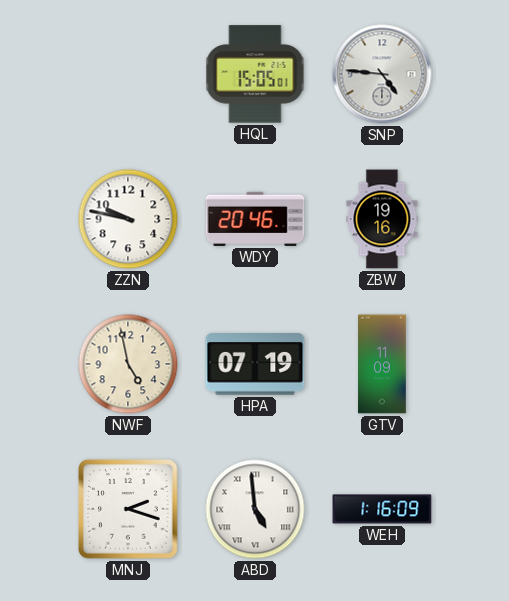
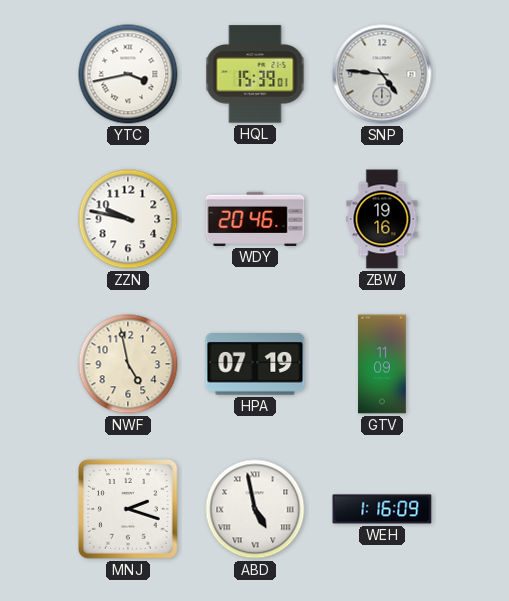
YTC: none -> 3:43
HQL: 15:05 -> 15:39
ABD: 4:59 -> 4:58
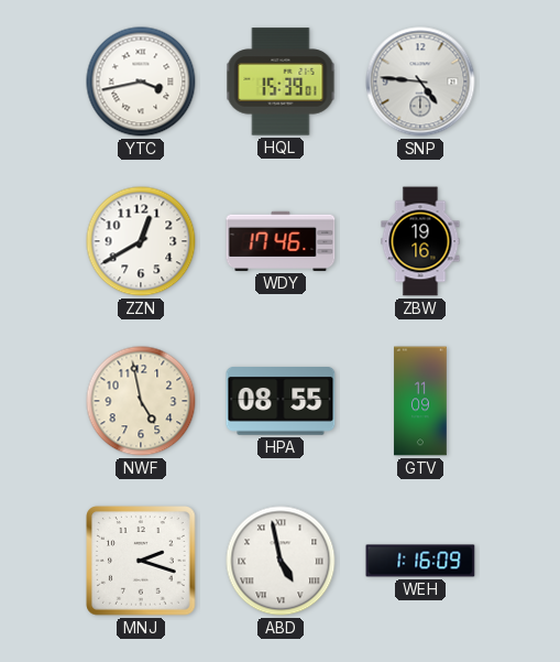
ZZN: 9:47 -> 12:40
WDY: 20:46 -> 17:46
HPA: 07:19 -> 08:55
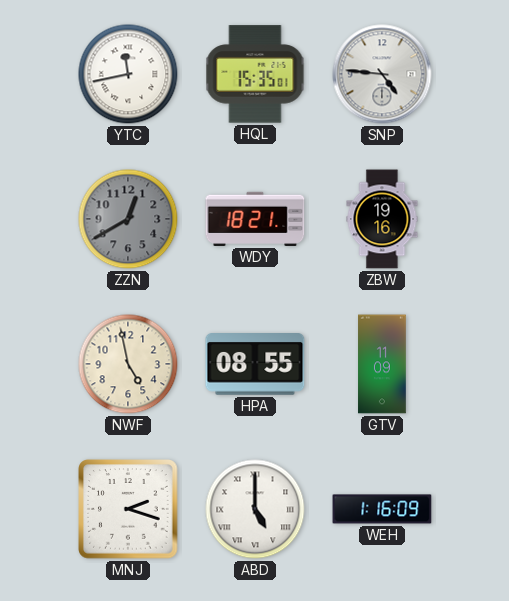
YTC: 3:43 -> 11:43
HQL: 15:39 -> 15:35
ZZN dial: white -> grey
WDY: 17:46 -> 18:21
ABD: 4:58 -> 5:00
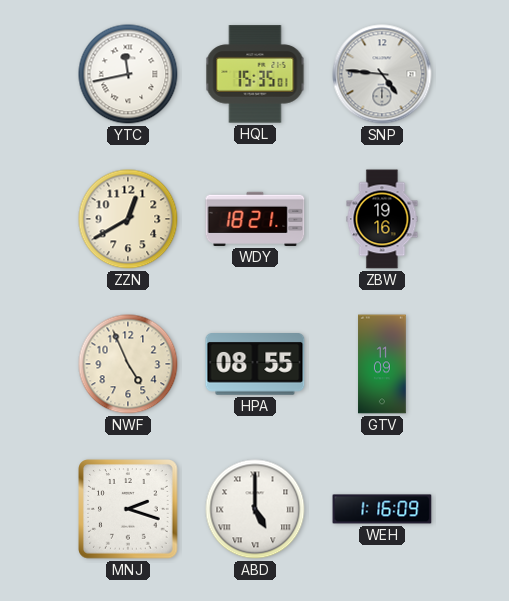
ZZN dial: grey -> cream
NWF: 4:58 -> 4:56
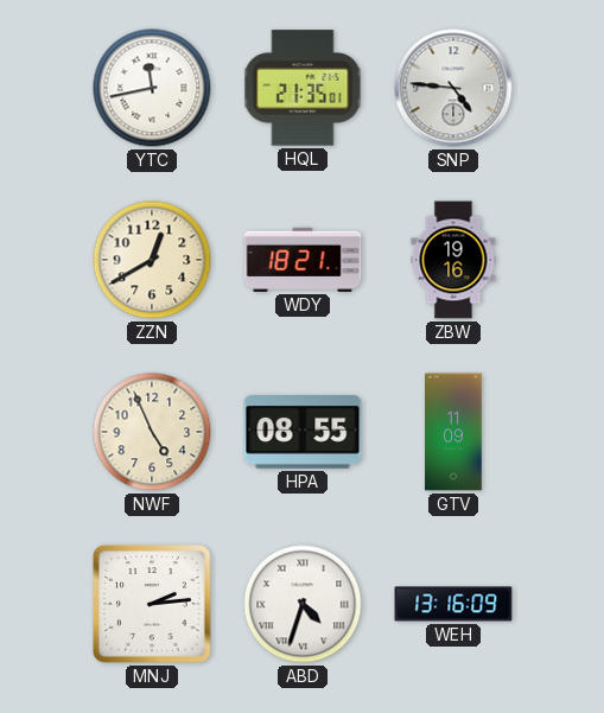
HQL: 15:35 -> 21:35
MNJ: 2:18 -> 2:14
ABD: 5:00 -> 4:33
WEH: 1:16 -> 13:16
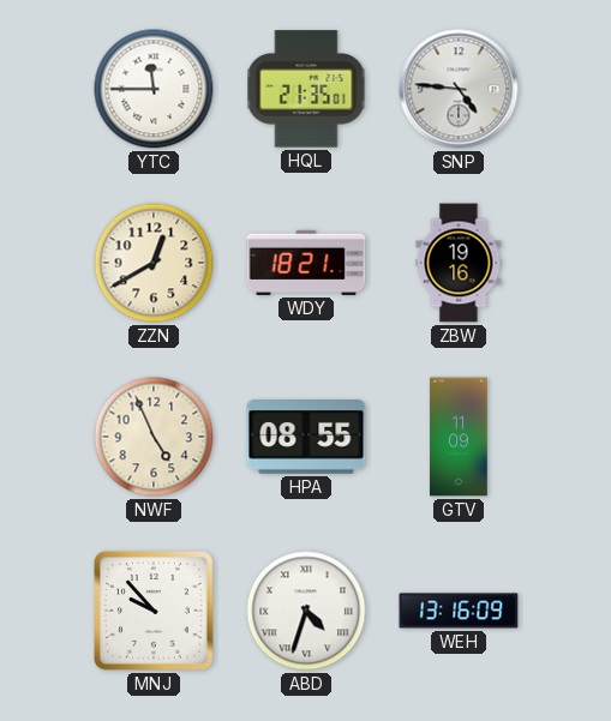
YTC: 11:43 -> 11:45
MNJ: 2:14 -> 9:53
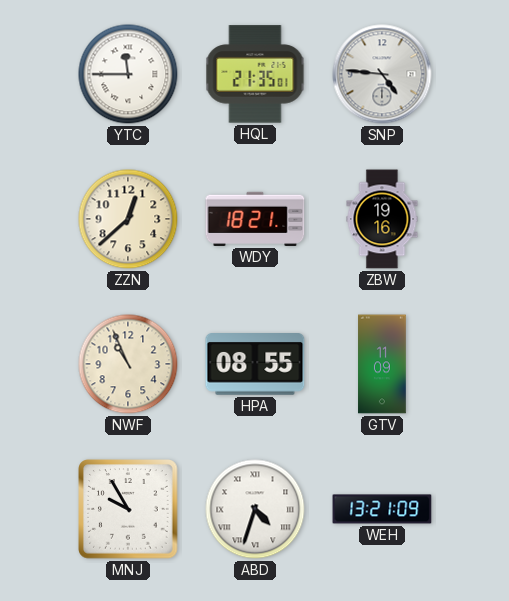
ZZN: 12:40 -> 12:38
NWF: 4:56 -> 10:56
MNJ: 9:53 -> 9:55
WEH: 13:16 -> 13:21
